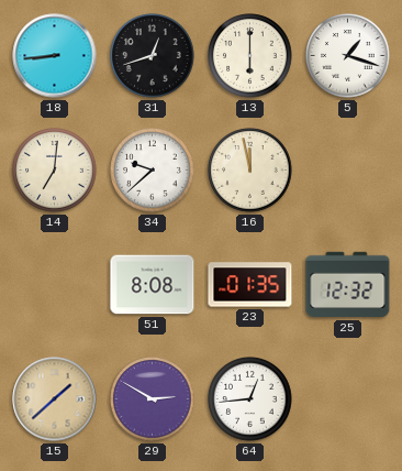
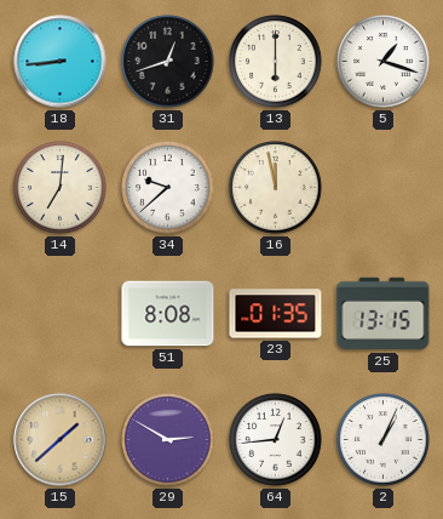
25: 12:32 -> 13:15
2: none -> 1:04
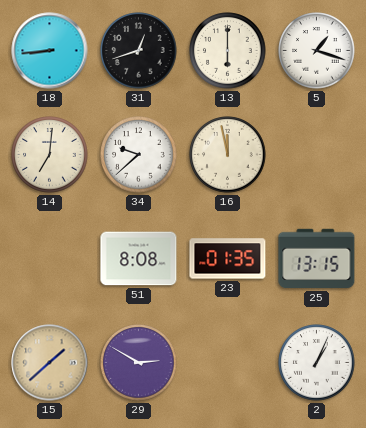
64: 12:44 -> none
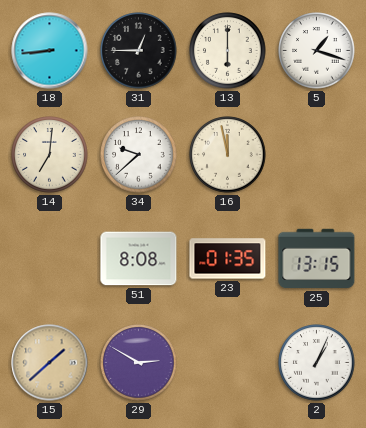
31: 12:42 -> 12:45
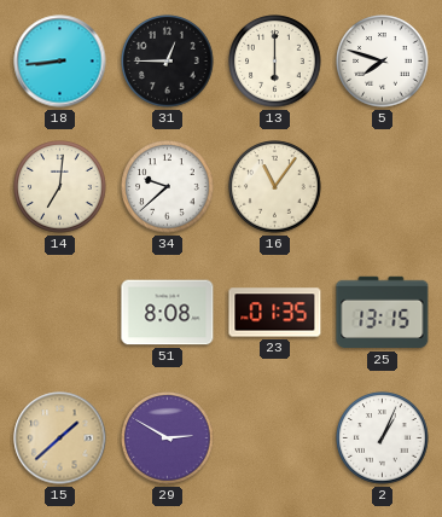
5: 1:18 -> 7:48
16: 11:58 -> 11:06
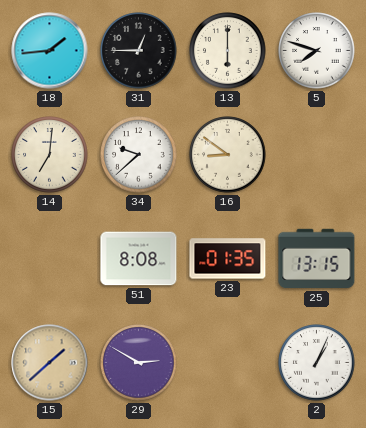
18: 8:44 -> 1:44
16: 11:06 -> 8:51
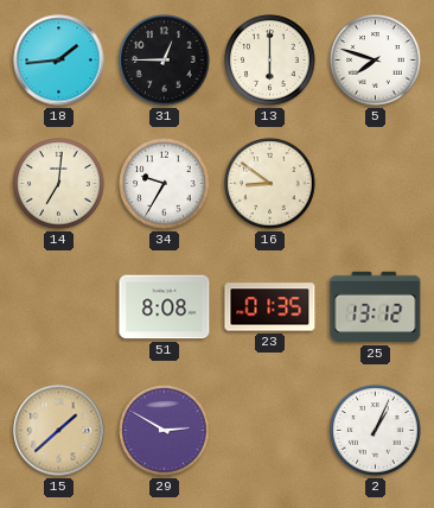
34: 9:38 -> 9:35
25: 13:15 -> 13:12
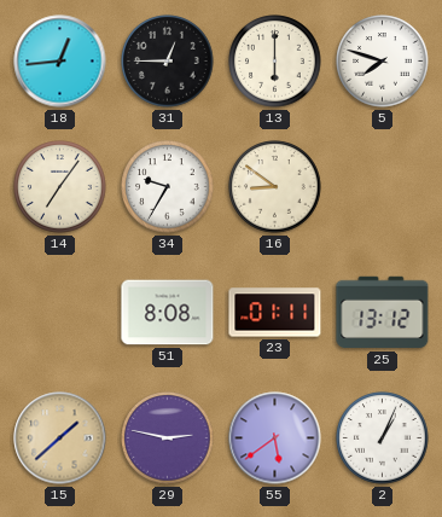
18: 1:44 -> 12:44
14: 7:01 -> 7:06
23: 01:35 -> 01:11
29: 2:50 -> 2:47
55: none -> 5:39
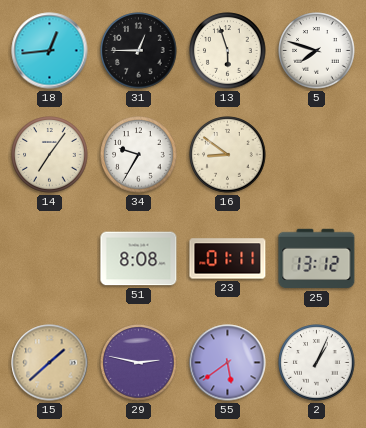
13: 6:00 -> 5:57
